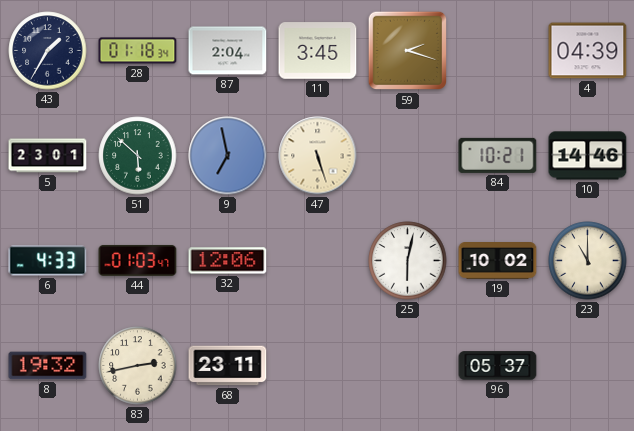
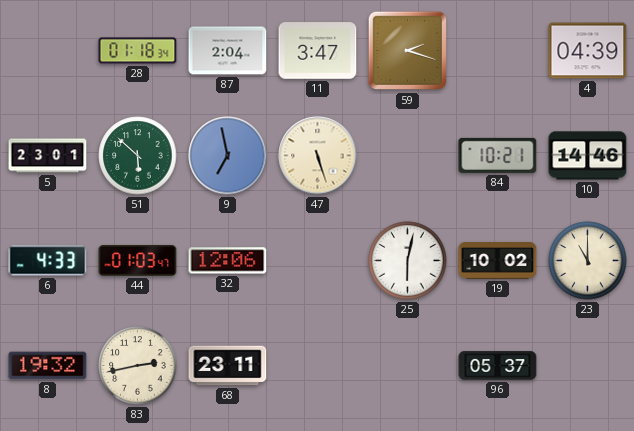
43: 1:35 -> none
11: 3:45 -> 3:47
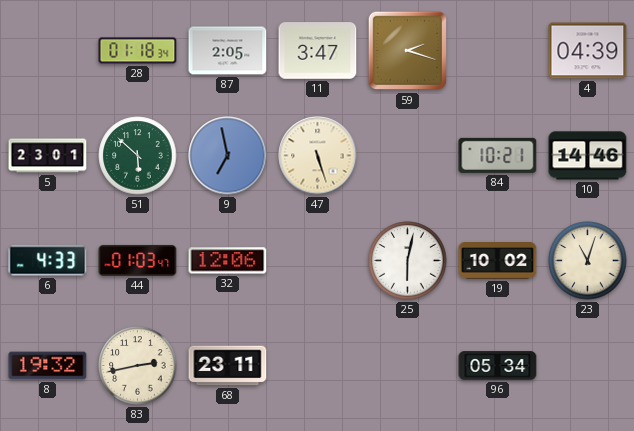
87: 2:04 -> 2:05
23: 11:00 -> 11:03
96: 05:37 -> 05:34
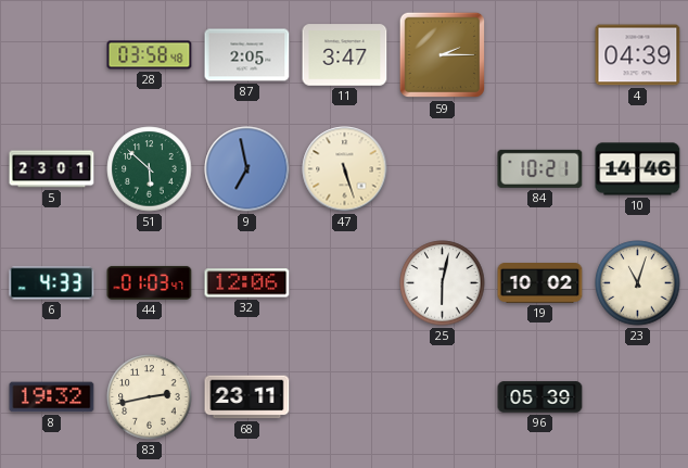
28: 01:18 -> 03:58
59: 2:18 -> 2:15
96: 05:34 -> 05:39
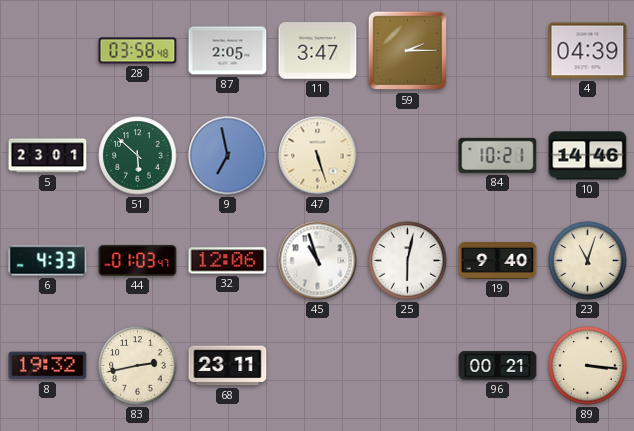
45: none -> 10:57
19: 10:02 -> 9:40
96: 05:39 -> 00:21
89: none -> 3:16
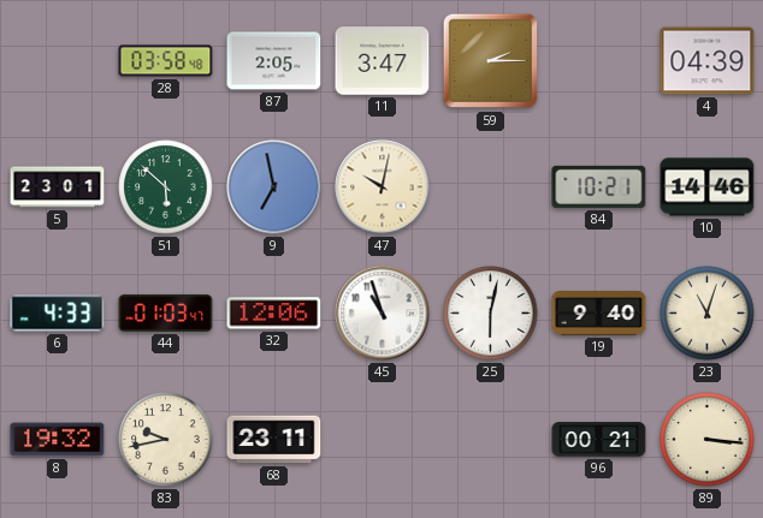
47: 5:27 -> 10:02
83: 2:43 -> 9:43
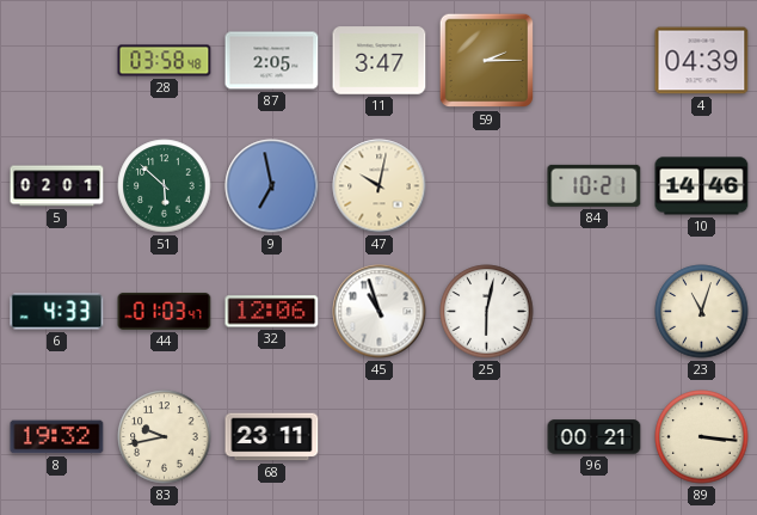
5: 23:01 -> 02:01
19: 9:40 -> none
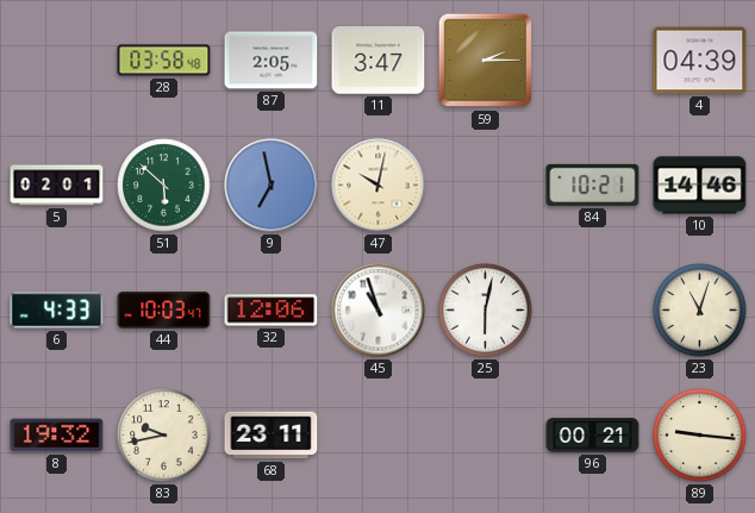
44: 01:03 -> 10:03
89: 3:16 -> 9:16
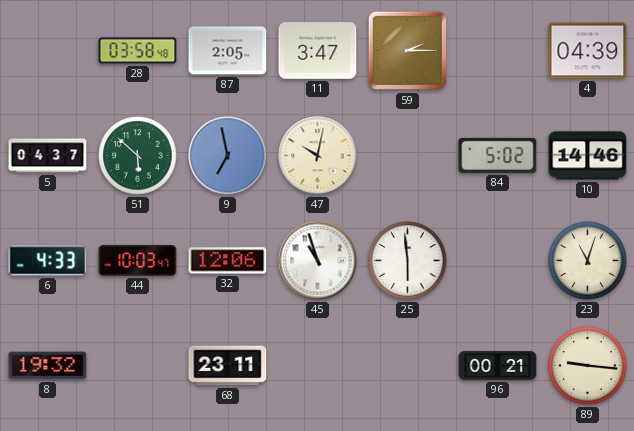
5: 02:01 -> 04:37
84: 10:21 -> 5:02
25: 6:02 -> 5:59
83: 9:43 -> none
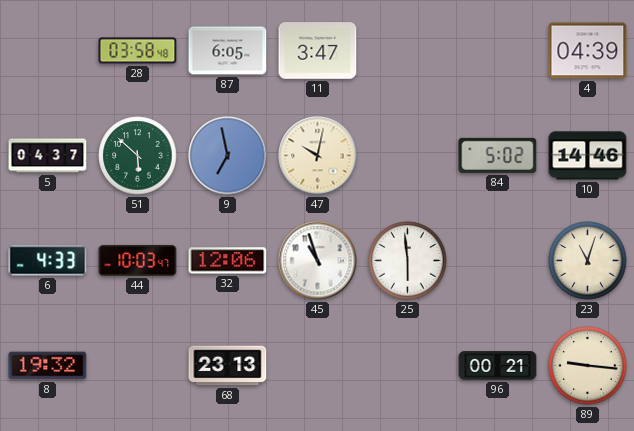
87: 2:05 -> 6:05
59: 2:15 -> none
68: 23:11 -> 23:13
